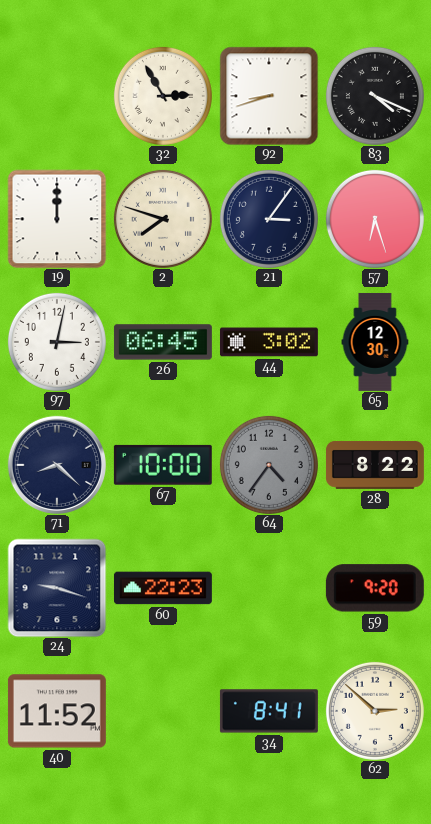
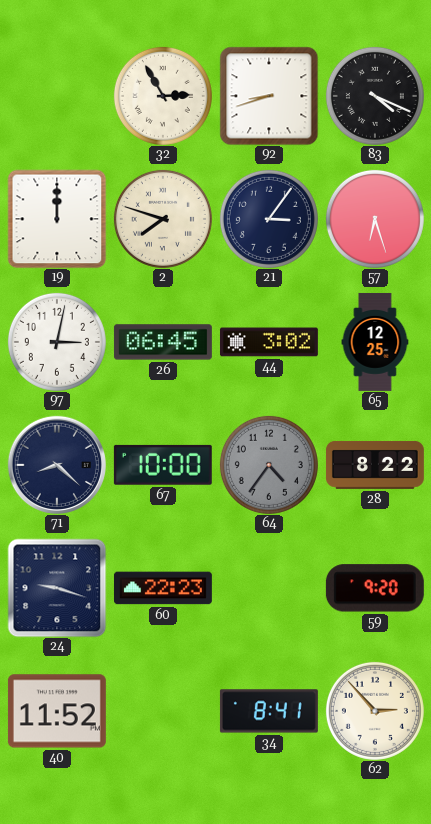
65: 12:30 -> 12:25
62: 2:52 -> 2:53
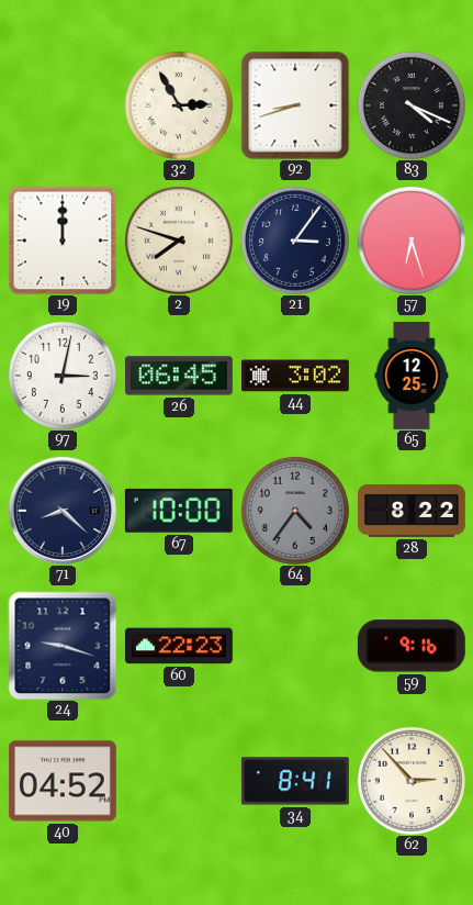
59: 9:20 -> 9:16
40: 11:52 -> 04:52
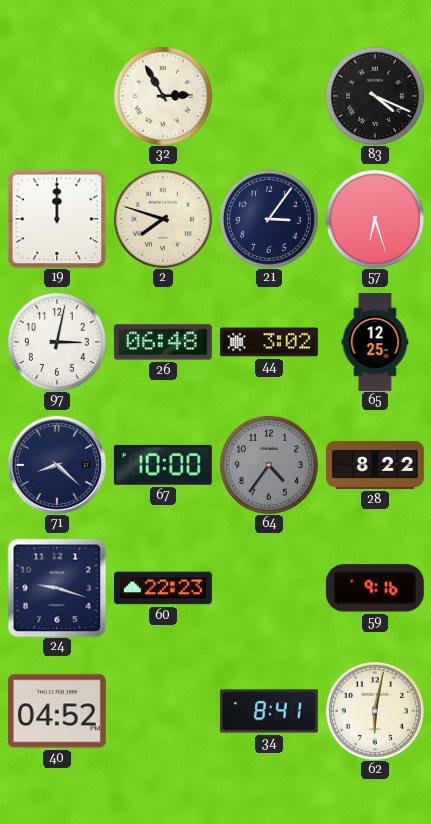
92: 8:42 -> none
26: 06:45 -> 06:48
62: 2:53 -> 6:02
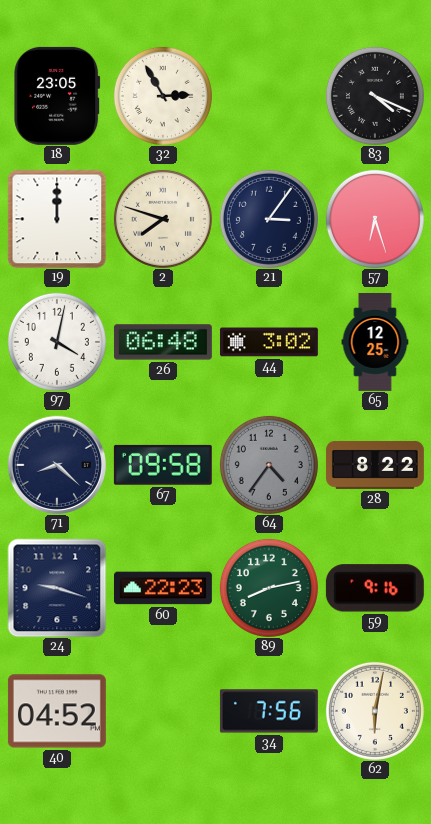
18: none -> 23:05
97: 3:02 -> 4:02
67: 10:00 -> 09:58
89: none -> 8:13
34: 8:41 -> 7:56
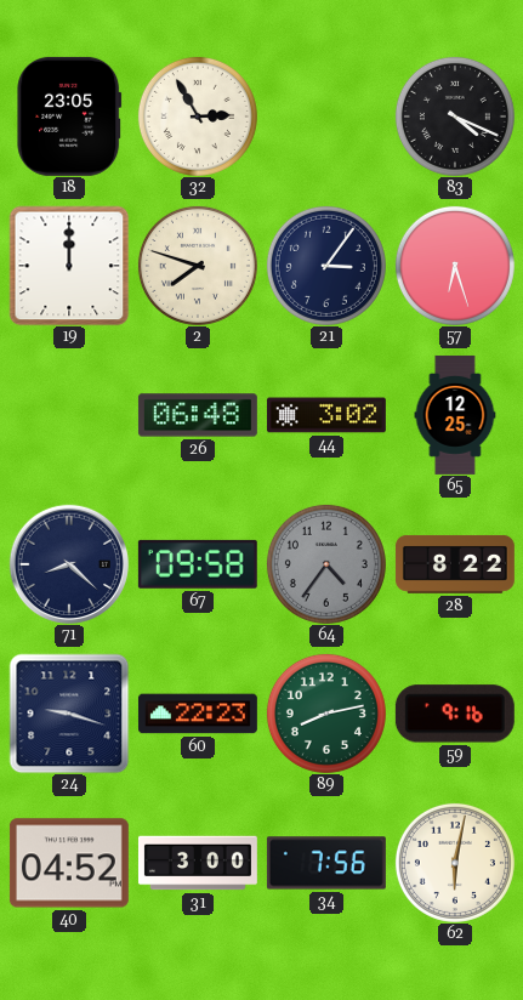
97: 4:02 -> none
31: none -> 3:00
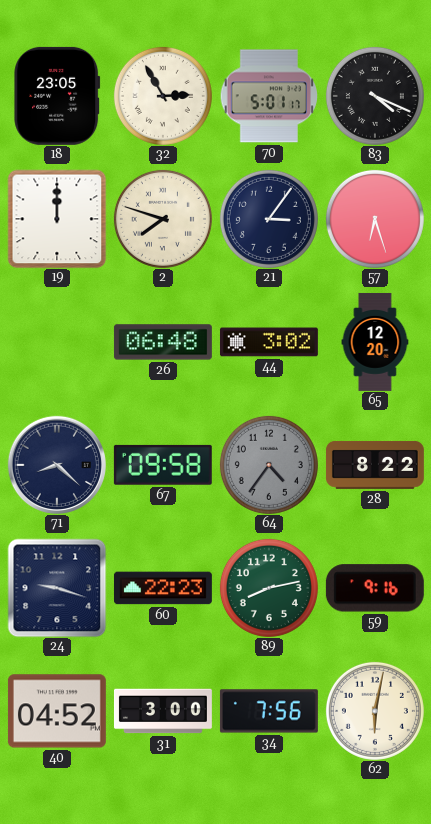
70: none -> 5:01
65: 12:25 -> 12:20
